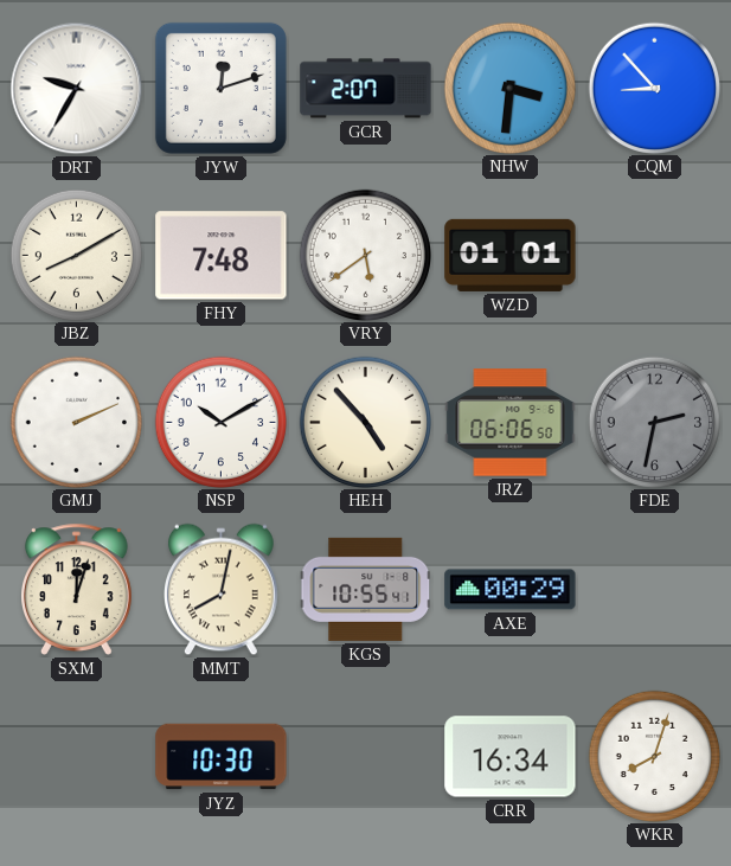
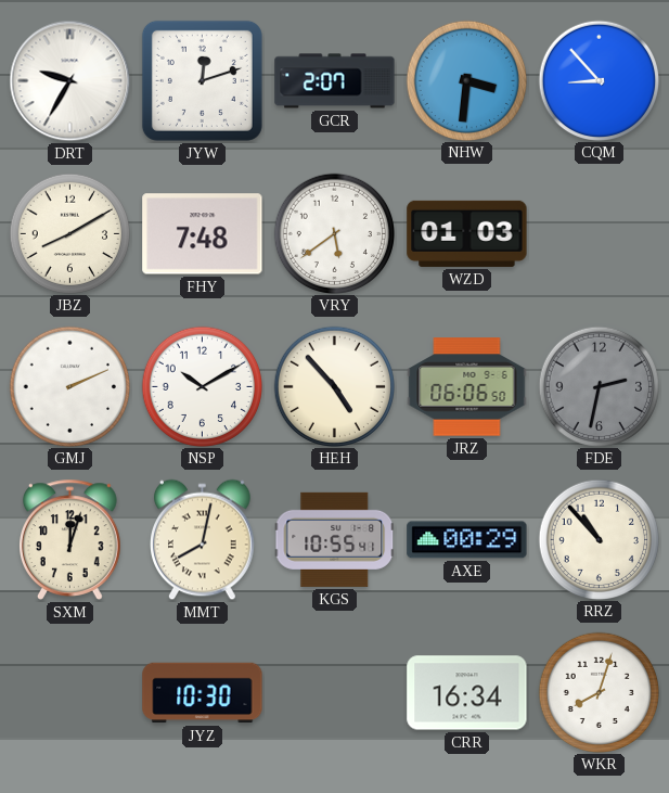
WZD: 01:01 -> 01:03
RRZ: none -> 10:53
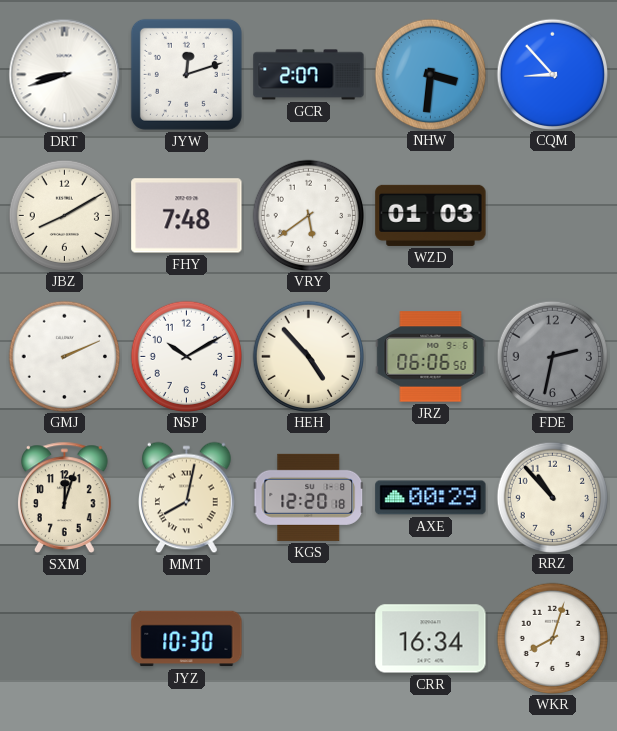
DRT: 9:35 -> 8:42
KGS: 10:55 -> 12:20
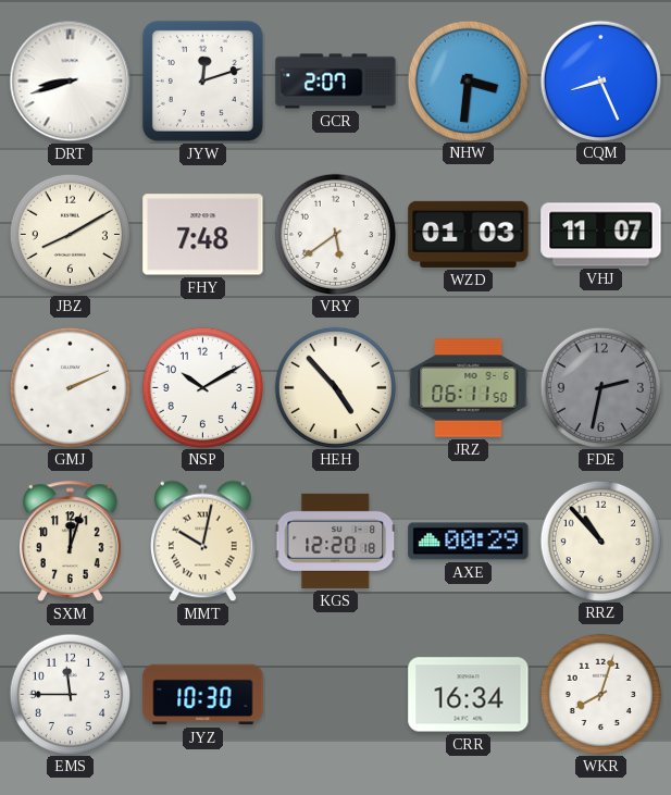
CQM: 8:53 -> 8:26
VHJ: none -> 11:07
JRZ: 06:06 -> 06:11
MMT: 8:02 -> 10:02
EMS: none -> 11:45
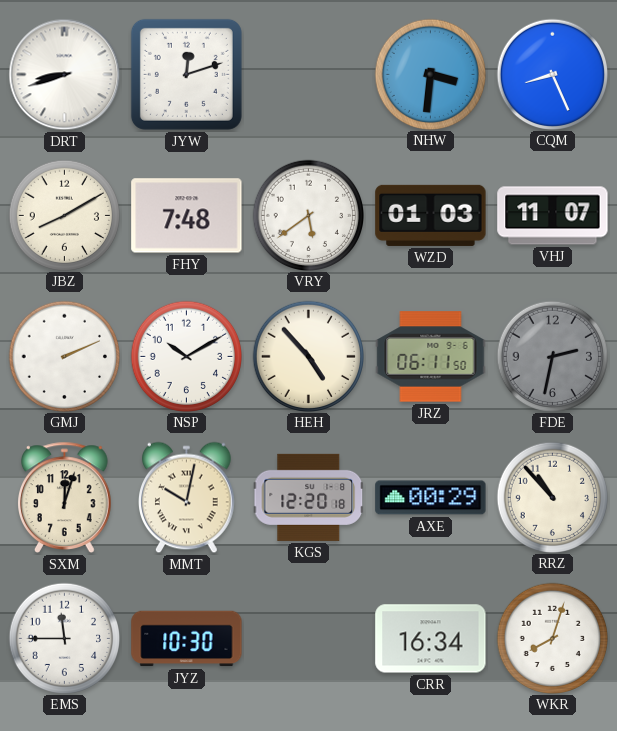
GCR: 2:07 -> none
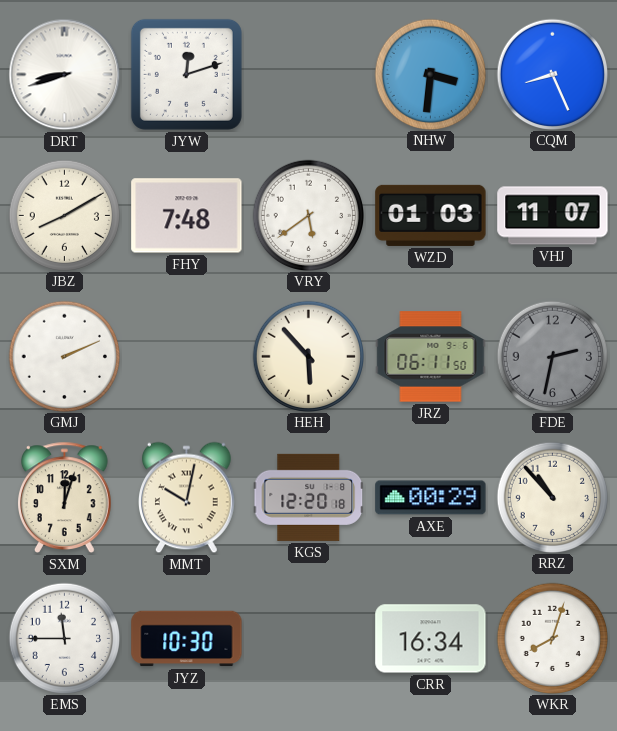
NSP: 10:10 -> none
HEH: 4:53 -> 5:53
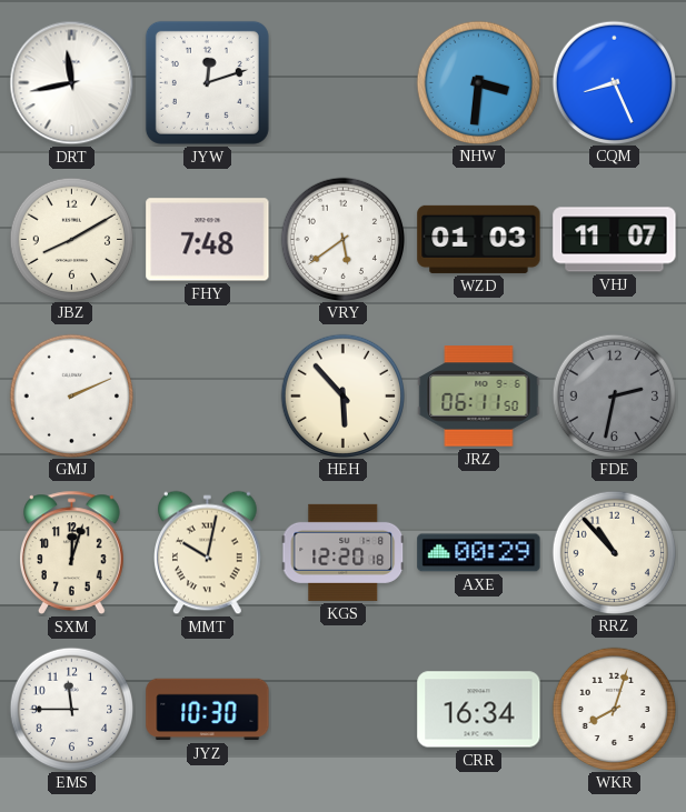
DRT: 8:42 -> 11:43
